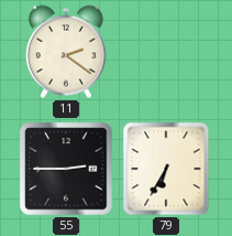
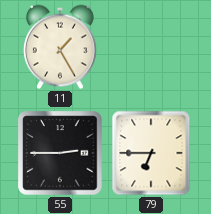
11: 2:21 -> 1:25
79: 6:35 -> 6:45
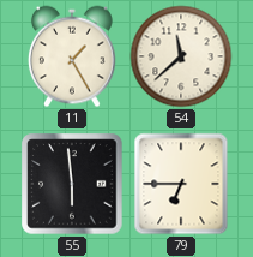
54: none -> 11:38
55: 2:45 -> 5:59
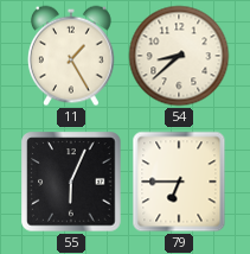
54: 11:38 -> 8:38
55: 5:59 -> 6:04
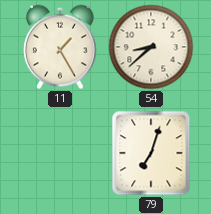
55: 6:04 -> none
79: 6:45 -> 7:03
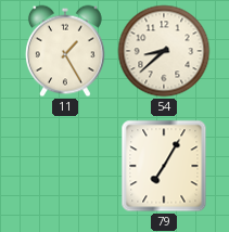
79: 7:03 -> 7:05
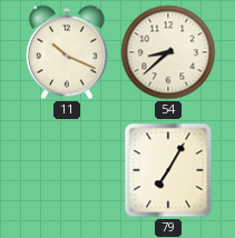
11: 1:25 -> 10:19
